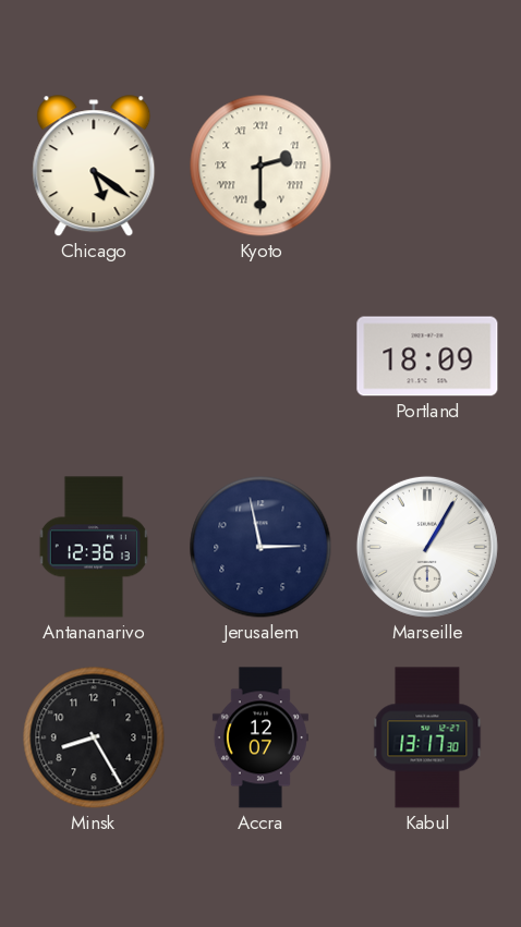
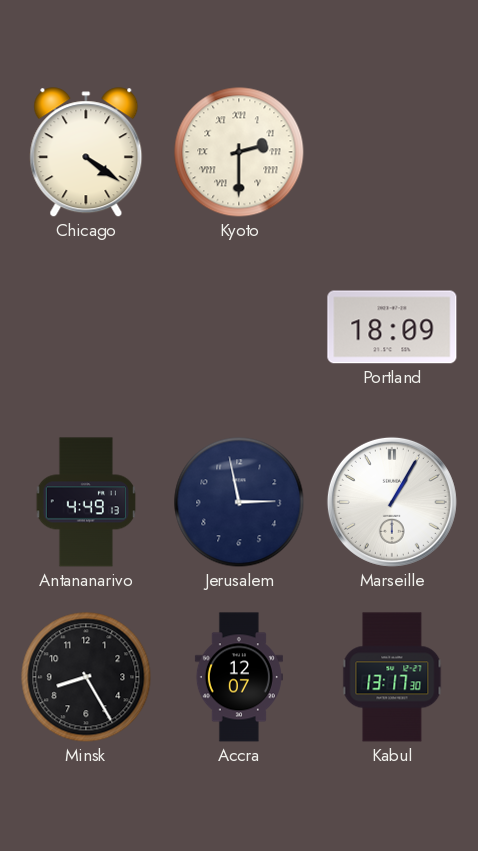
Chicago: 5:21 -> 4:21
Antananarivo: 12:36 -> 4:49
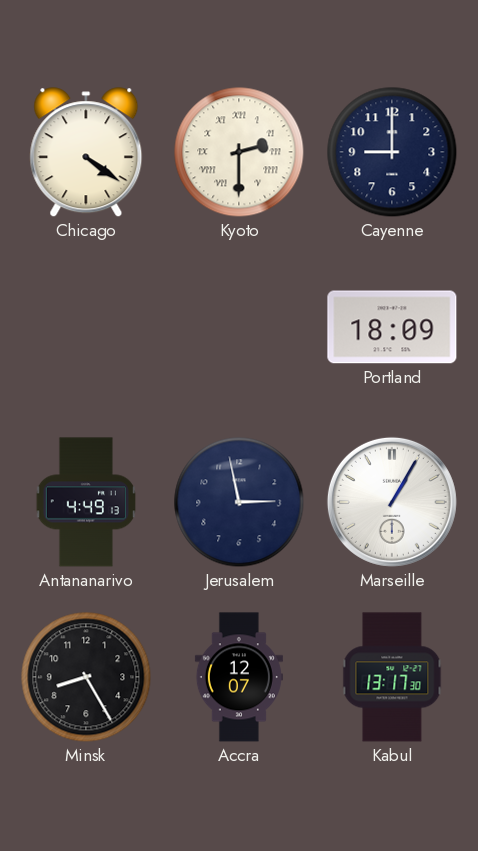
Cayenne: none -> 9:00
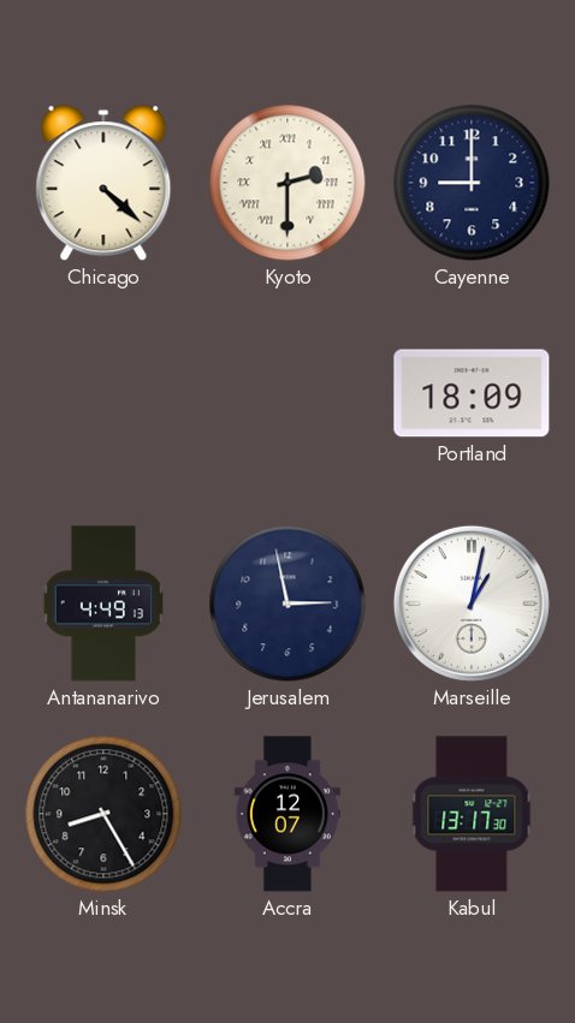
Chicago: 4:21 -> 4:22
Marseille: 1:05 -> 1:02
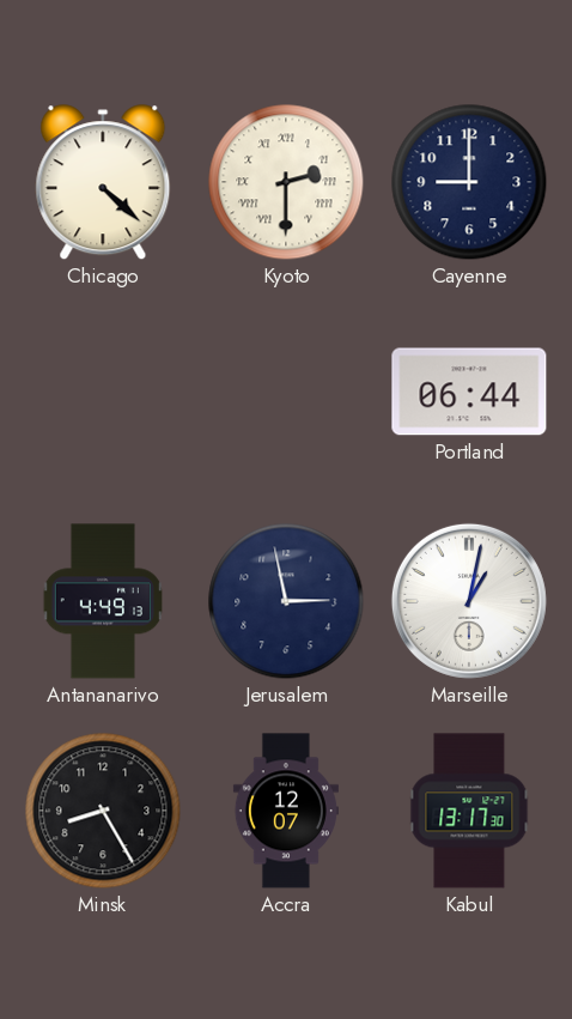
Portland: 18:09 -> 06:44
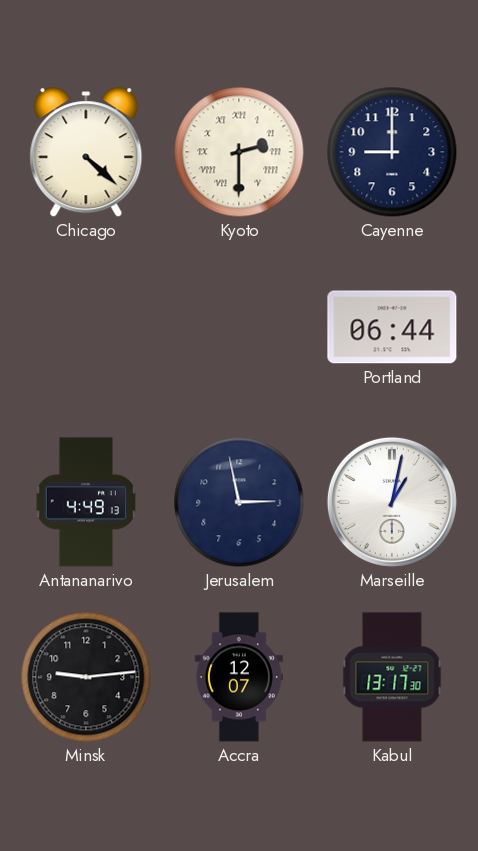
Minsk: 8:25 -> 9:14
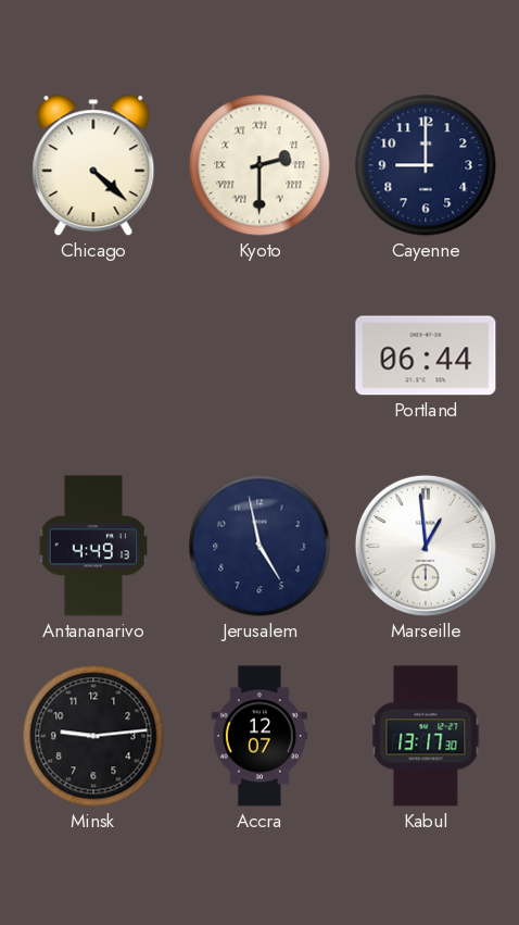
Jerusalem: 2:58 -> 4:58
Marseille: 1:02 -> 12:59
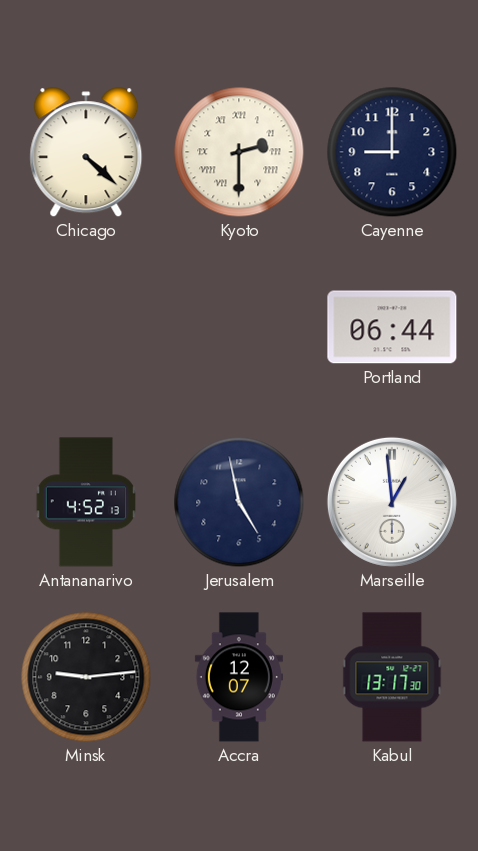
Antananarivo: 4:49 -> 4:52
